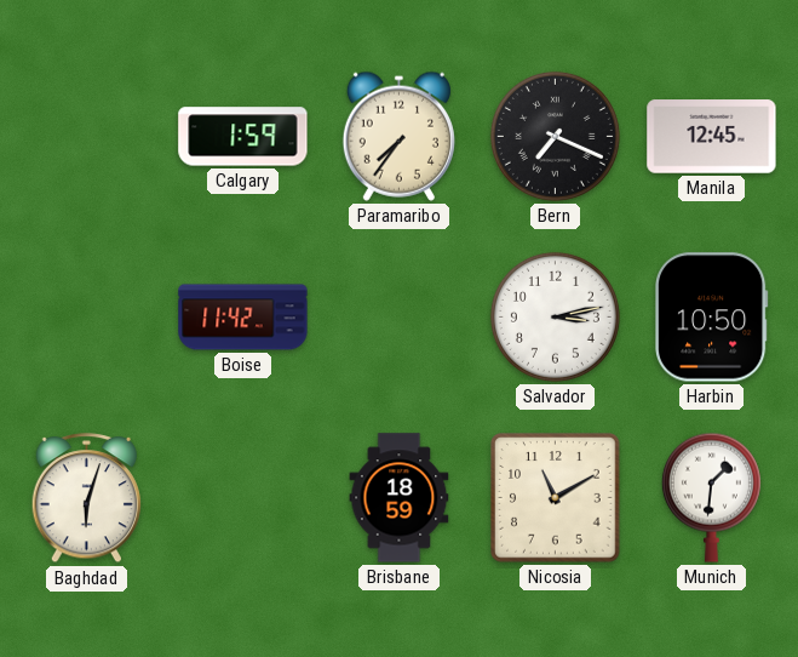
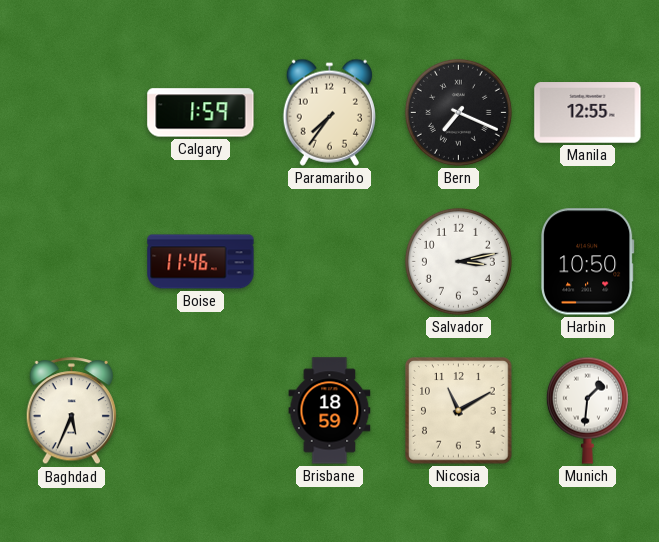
Manila: 12:45 -> 12:55
Boise: 11:42 -> 11:46
Baghdad: 6:03 -> 5:34
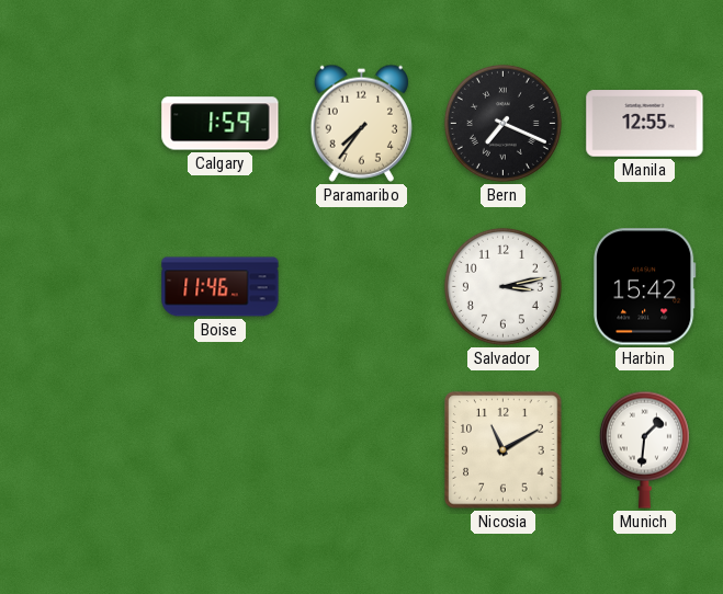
Harbin: 10:50 -> 15:42
Baghdad: 5:34 -> none
Brisbane: 18:59 -> none
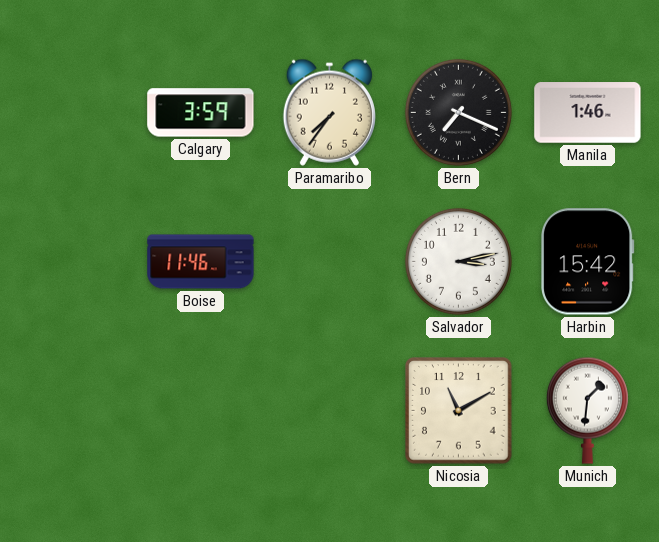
Calgary: 1:59 -> 3:59
Manila: 12:55 -> 1:46
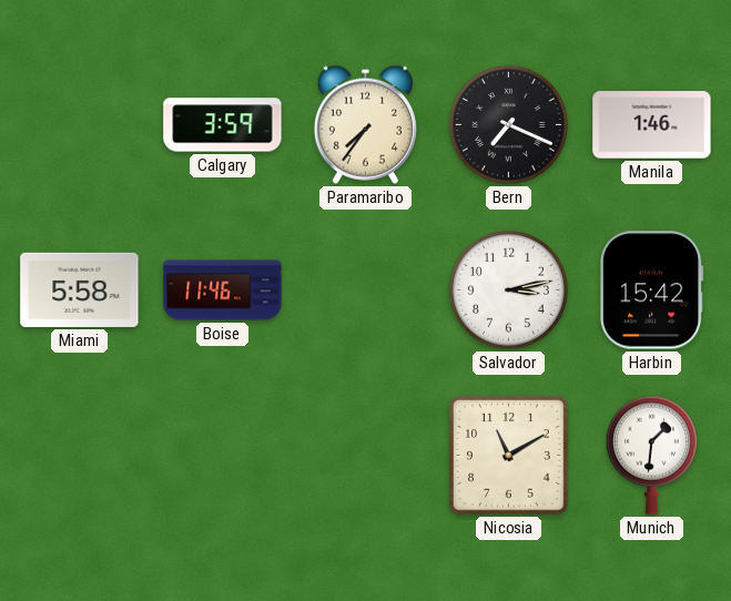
Miami: none -> 5:58
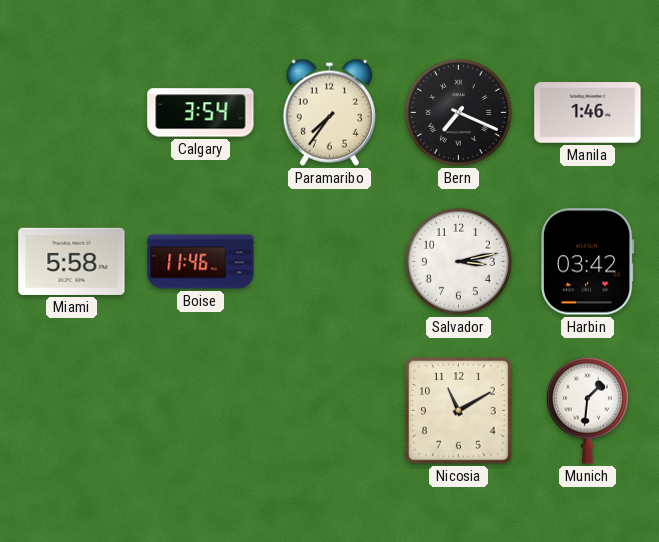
Calgary: 3:59 -> 3:54
Harbin: 15:42 -> 03:42
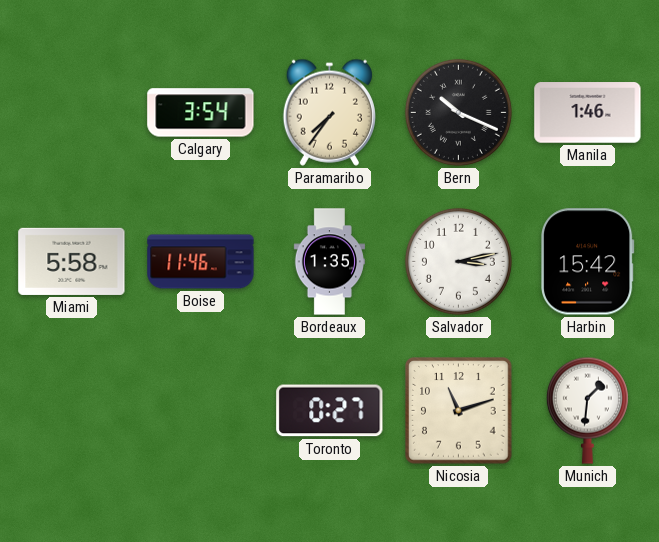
Bern: 7:19 -> 10:19
Bordeaux: none -> 1:35
Harbin: 03:42 -> 15:42
Toronto: none -> 0:27
Nicosia: 11:10 -> 11:12
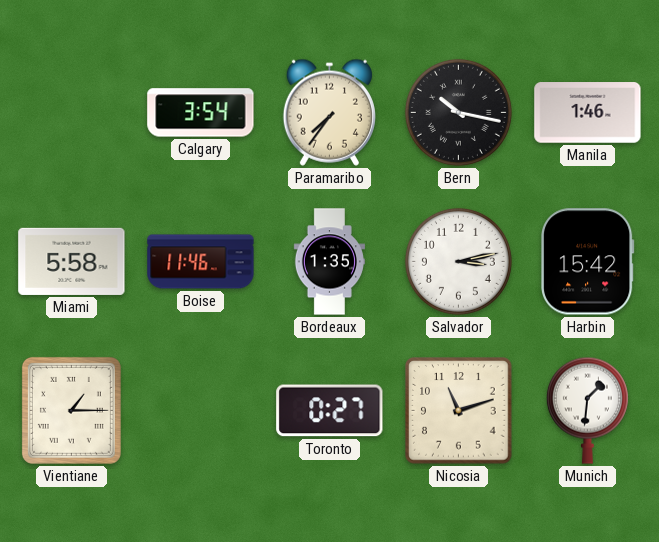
Bern: 10:19 -> 10:17
Vientiane: none -> 1:15
